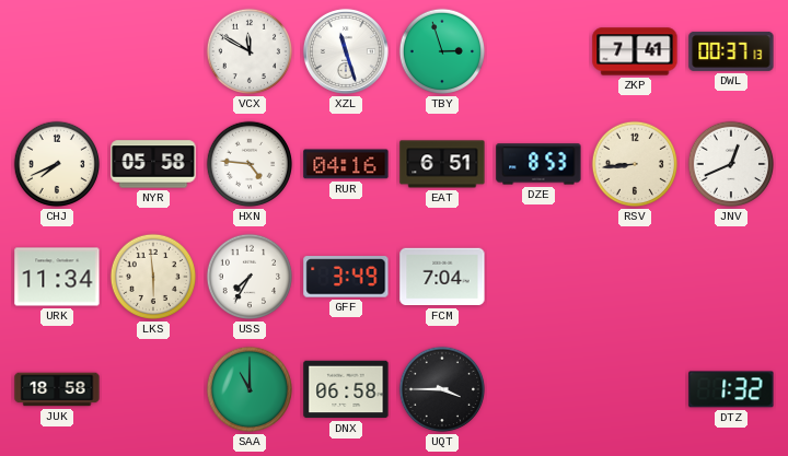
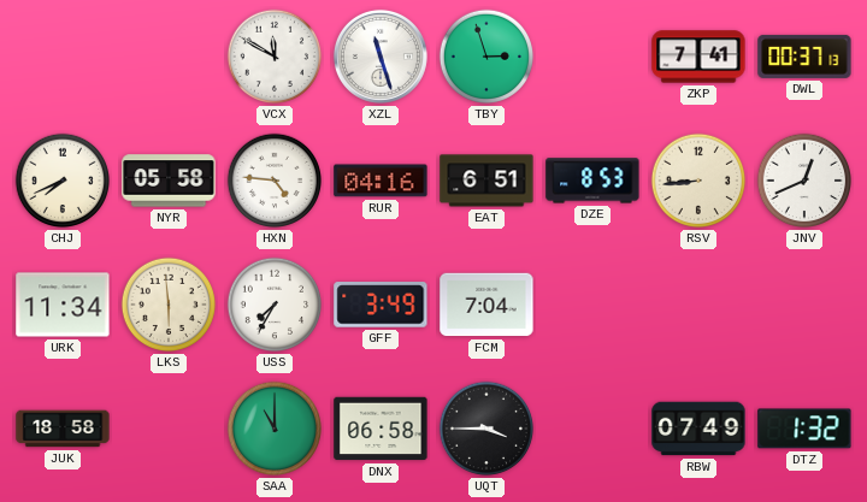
RBW: none -> 07:49
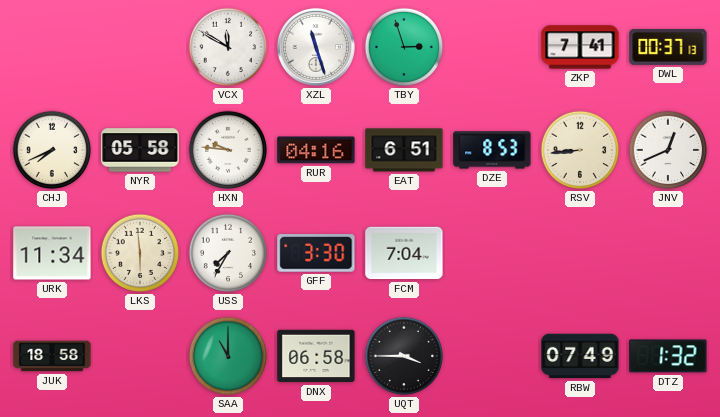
HXN: 4:46 -> 9:46
GFF: 3:49 -> 3:30
